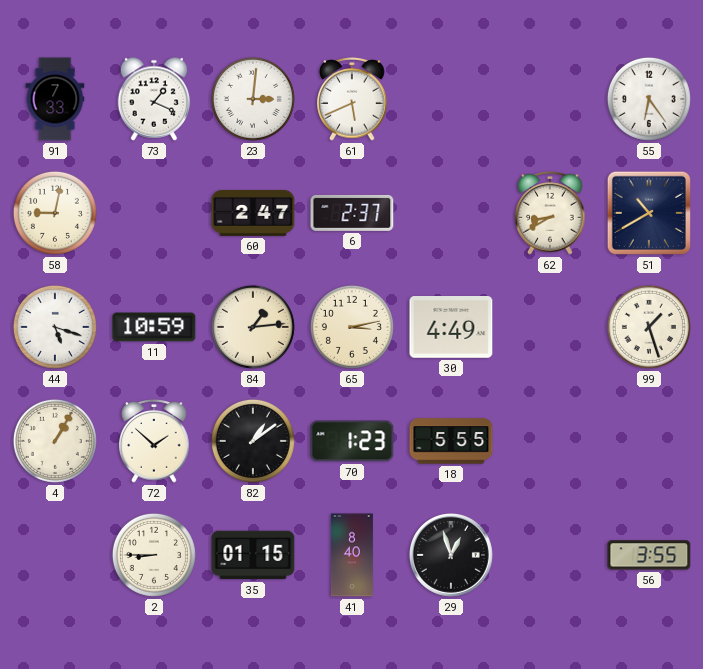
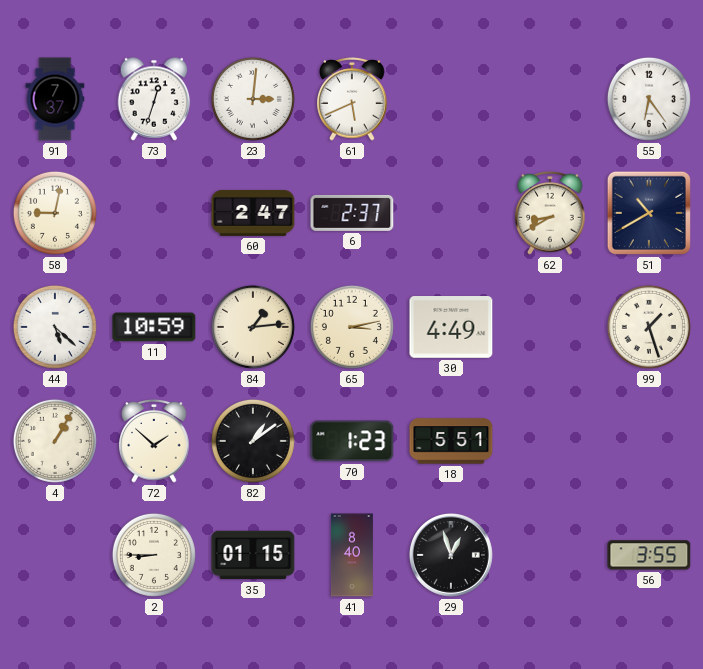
91: 7:33 -> 7:37
73: 1:19 -> 12:33
44: 5:18 -> 5:22
18: 5:55 -> 5:51
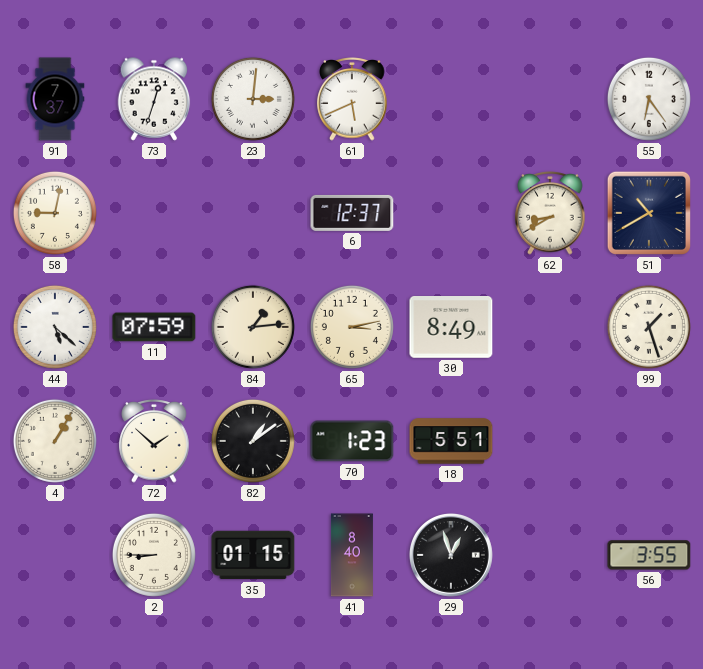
60: 2:47 -> none
6: 2:37 -> 12:37
11: 10:59 -> 07:59
30: 4:49 -> 8:49
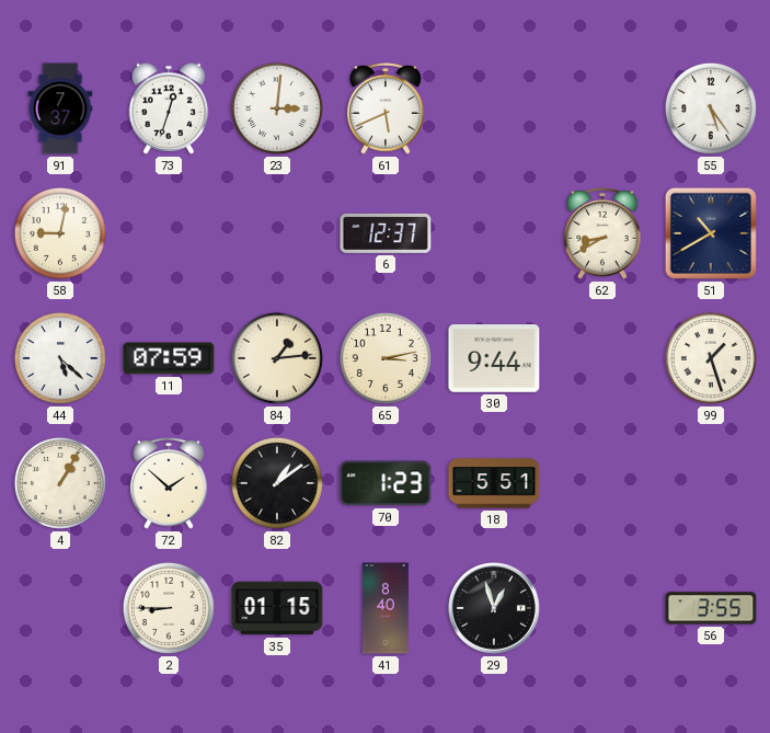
55: 6:24 -> 5:24
30: 8:49 -> 9:44
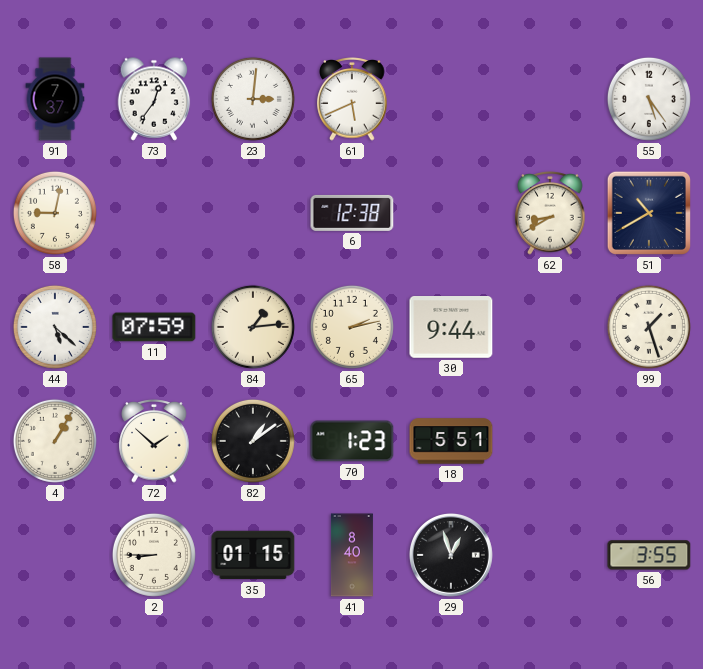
73: 12:33 -> 12:36
6: 12:37 -> 12:38
65: 3:13 -> 2:13
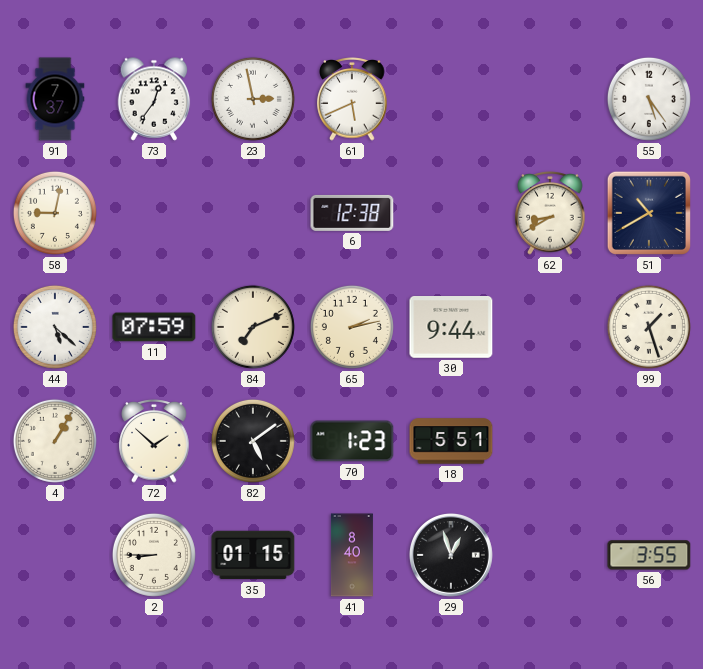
23: 3:01 -> 2:58
84: 1:14 -> 7:11
82: 1:09 -> 5:09
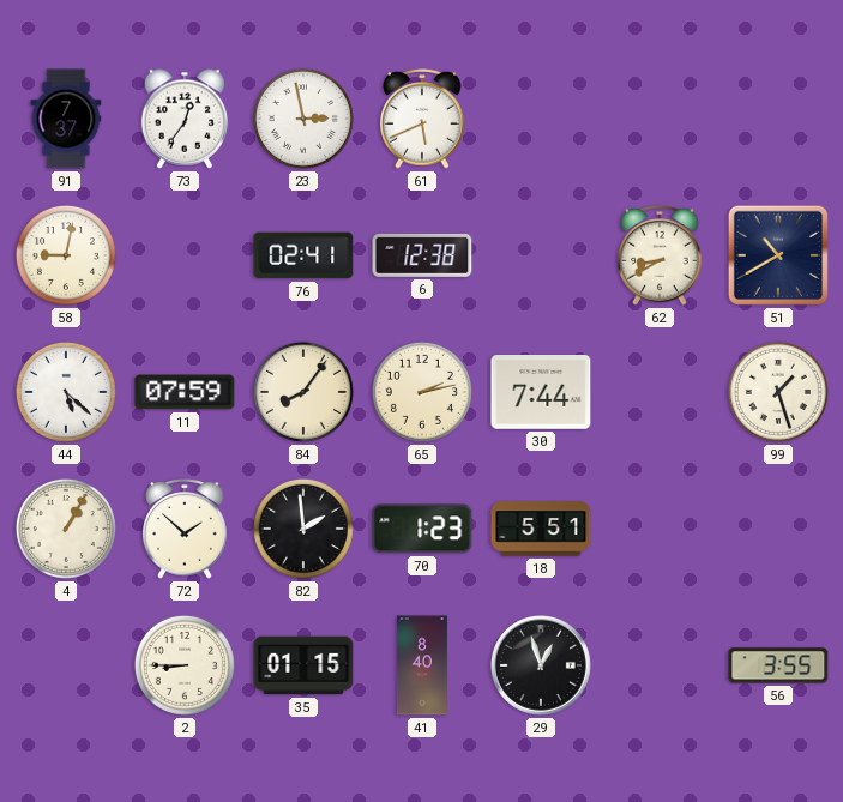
55: 5:24 -> none
76: none -> 02:41
84: 7:11 -> 8:06
30: 9:44 -> 7:44
82: 5:09 -> 1:59
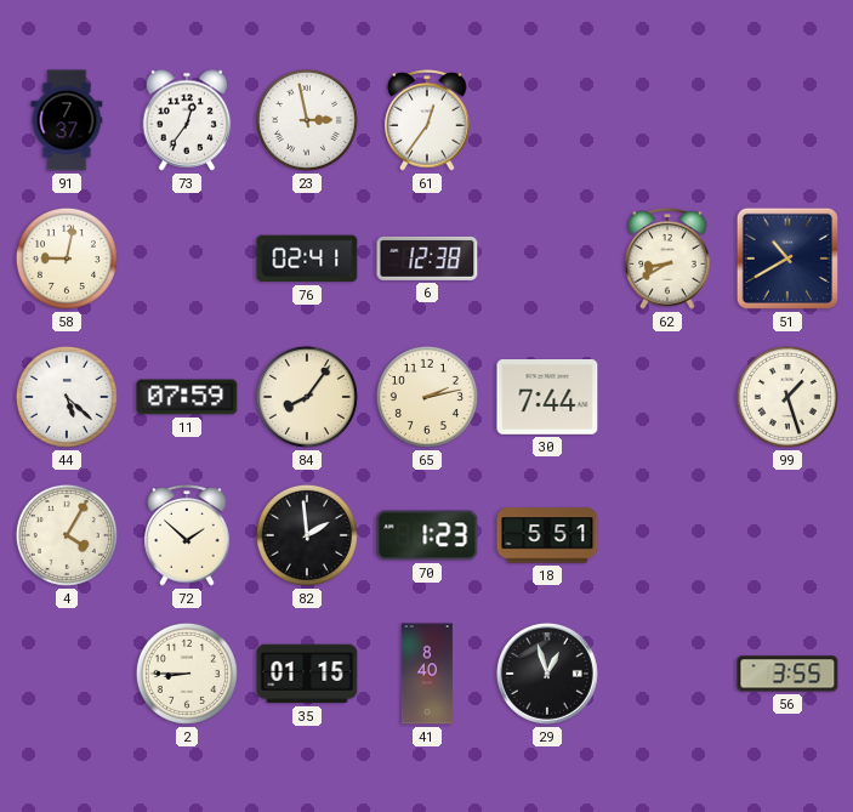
61: 5:41 -> 12:36
4: 1:05 -> 4:05
